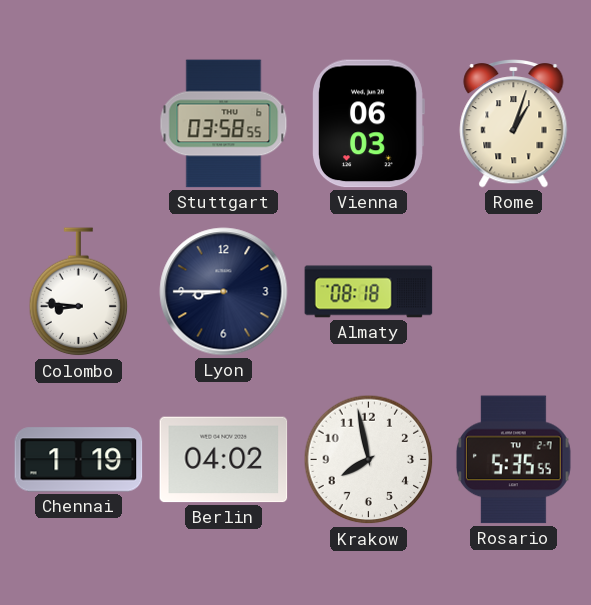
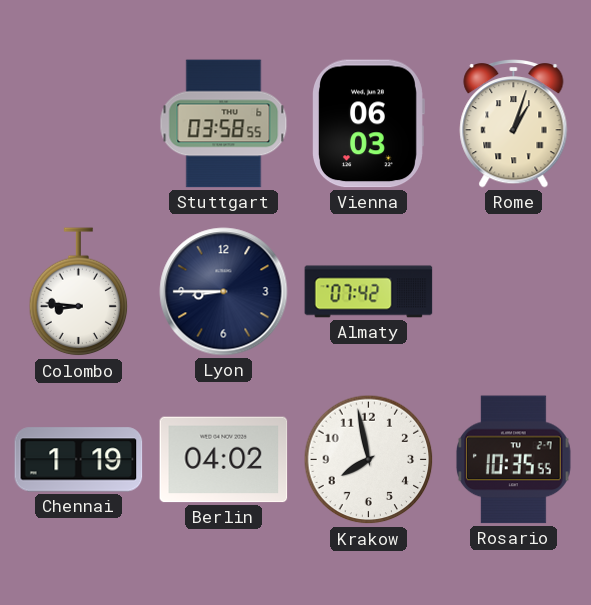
Almaty: 08:18 -> 07:42
Rosario: 5:35 -> 10:35
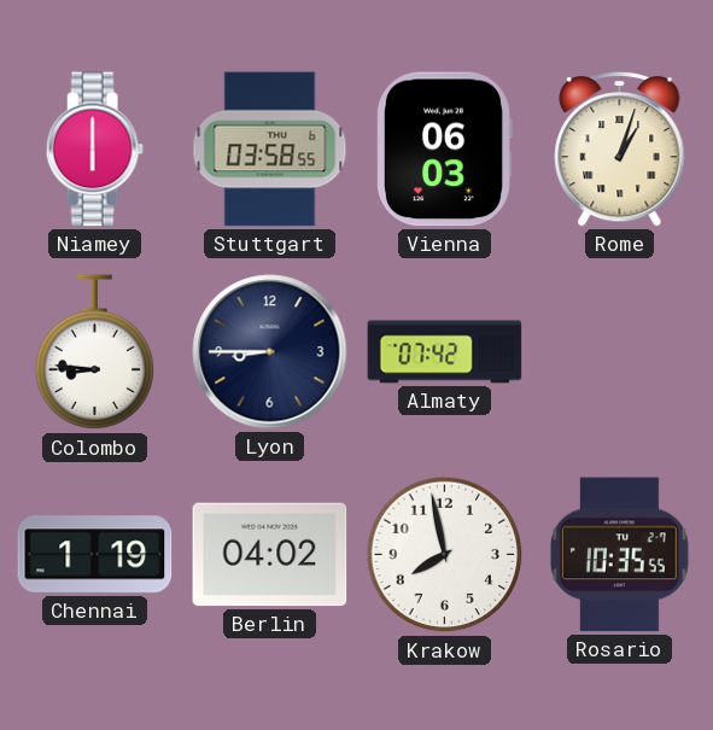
Niamey: none -> 6:00
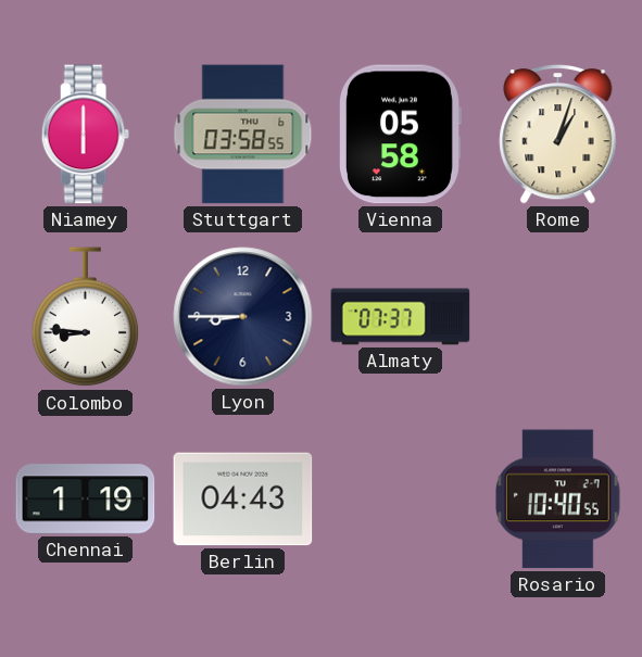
Vienna: 06:03 -> 05:58
Almaty: 07:42 -> 07:37
Berlin: 04:02 -> 04:43
Krakow: 7:58 -> none
Rosario: 10:35 -> 10:40
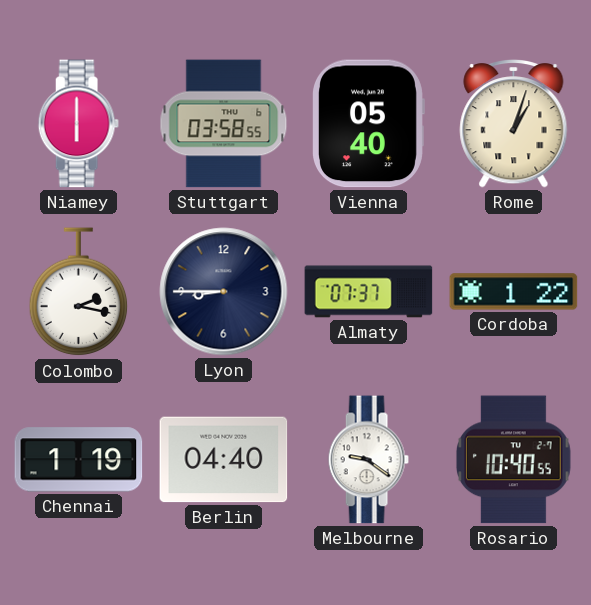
Vienna: 05:58 -> 05:40
Colombo: 8:46 -> 2:17
Cordoba: none -> 1:22
Berlin: 04:43 -> 04:40
Melbourne: none -> 9:21
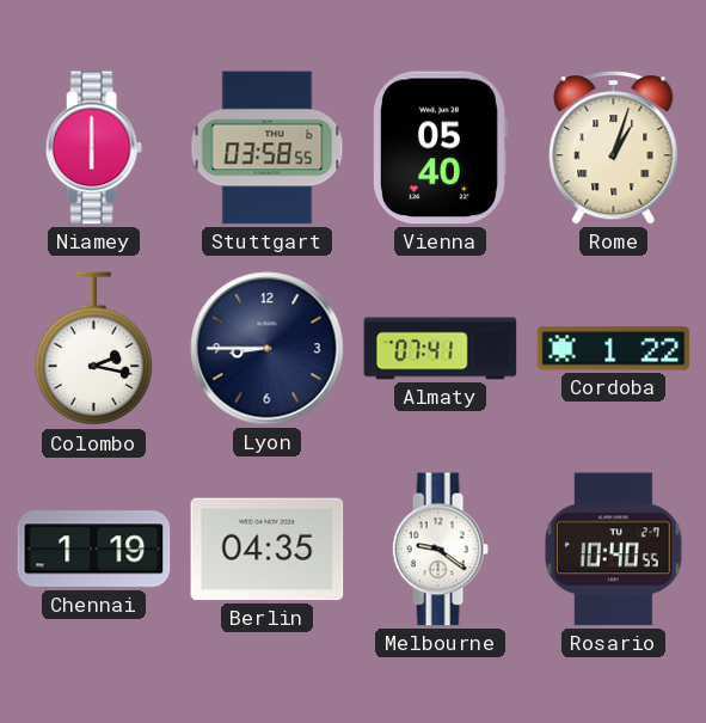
Almaty: 07:37 -> 07:41
Berlin: 04:40 -> 04:35
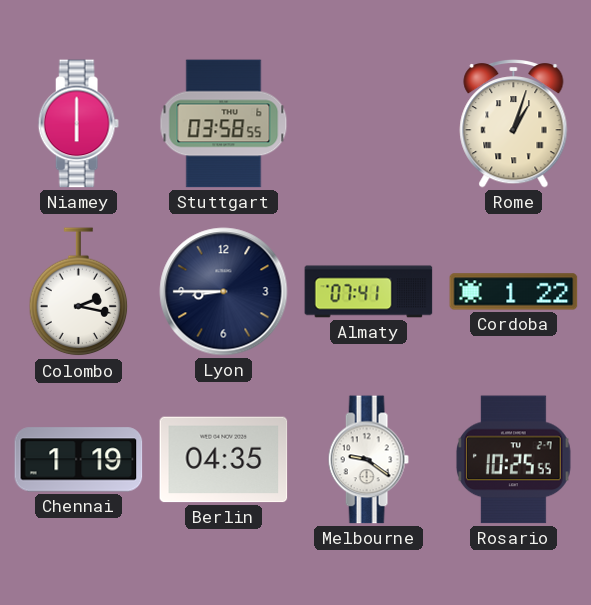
Vienna: 05:40 -> none
Rosario: 10:40 -> 10:25
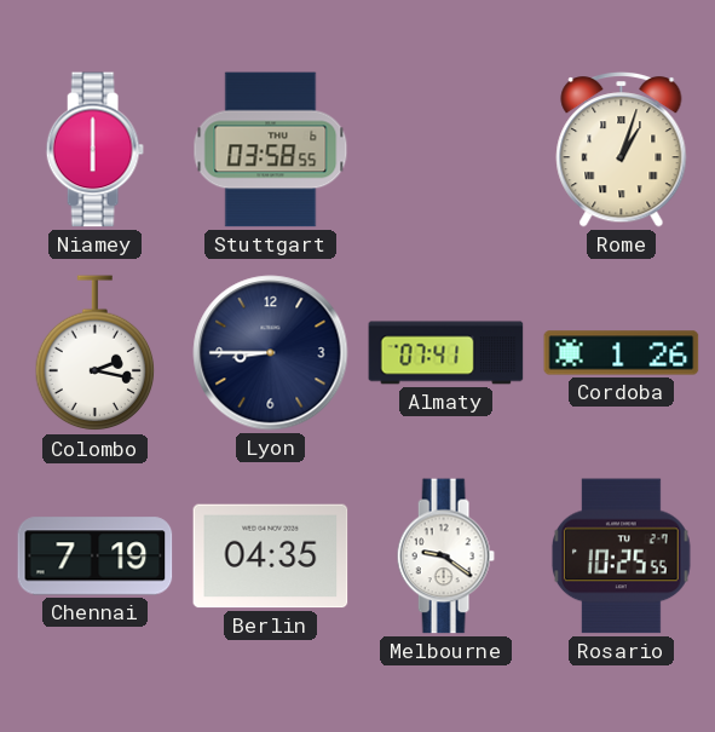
Cordoba: 1:22 -> 1:26
Chennai: 1:19 -> 7:19
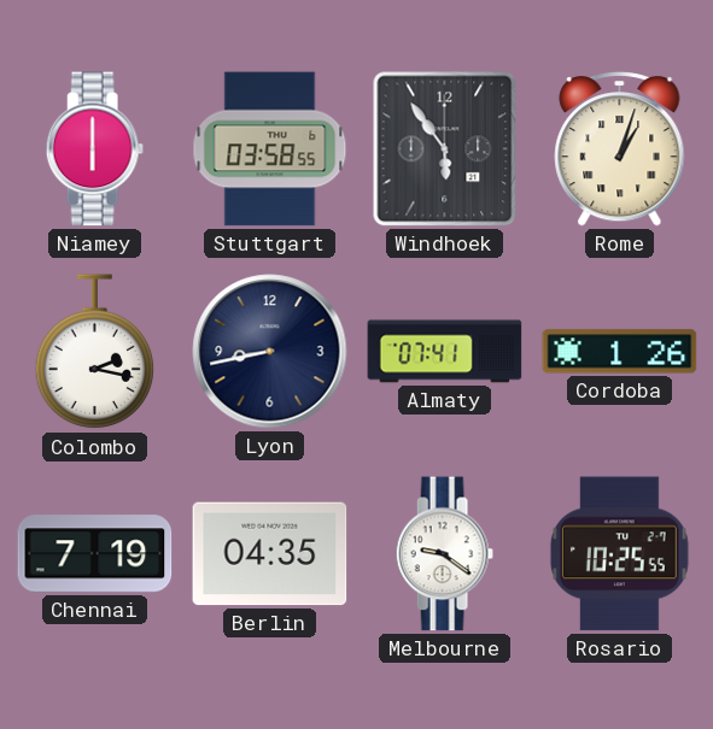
Windhoek: none -> 5:54
Lyon: 8:45 -> 8:43
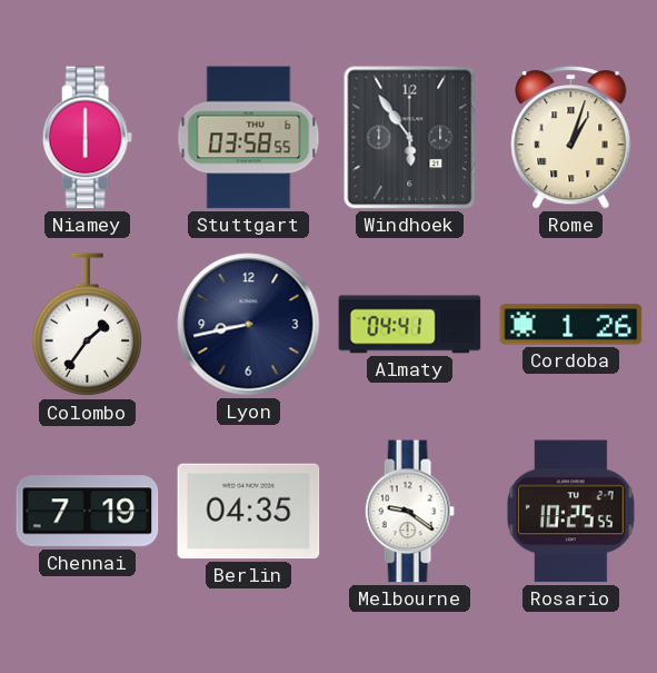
Colombo: 2:17 -> 1:36
Almaty: 07:41 -> 04:41
